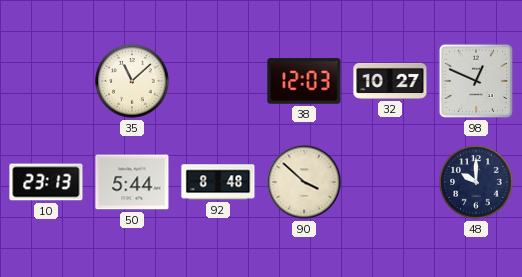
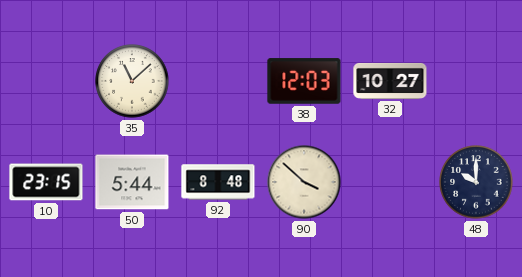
98: 12:49 -> none
10: 23:13 -> 23:15
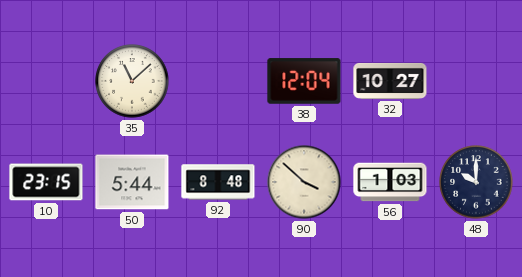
38: 12:03 -> 12:04
56: none -> 1:03
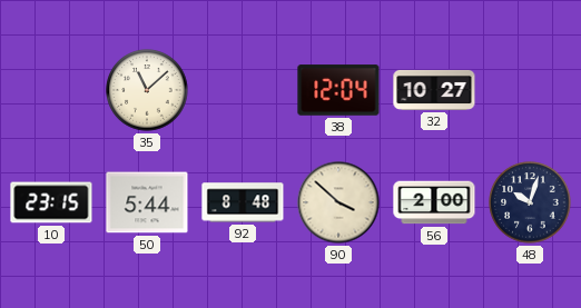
56: 1:03 -> 2:00
48: 10:00 -> 10:03
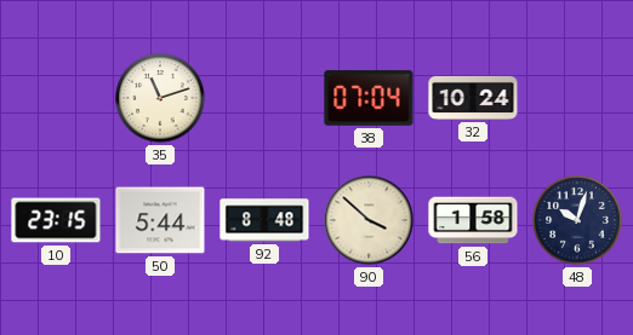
35: 11:08 -> 11:12
38: 12:04 -> 07:04
32: 10:27 -> 10:24
56: 2:00 -> 1:58
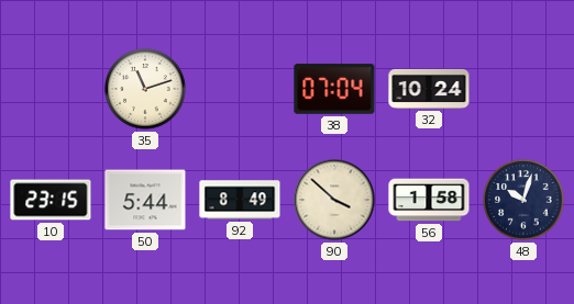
92: 8:48 -> 8:49
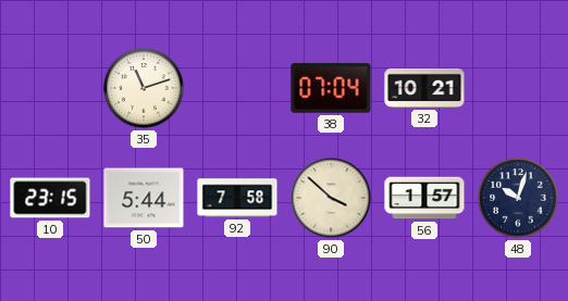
32: 10:24 -> 10:21
92: 8:49 -> 7:58
56: 1:58 -> 1:57
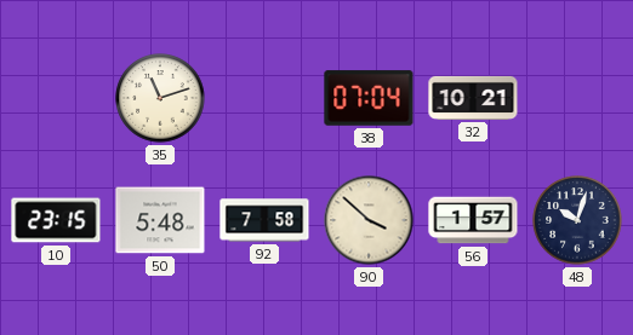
50: 5:44 -> 5:48
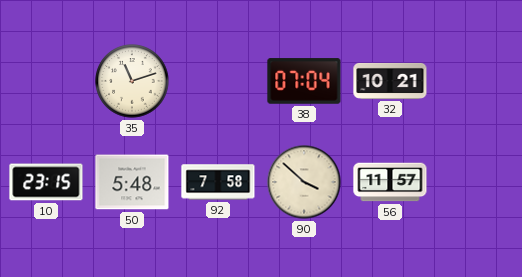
56: 1:57 -> 11:57
48: 10:03 -> none
